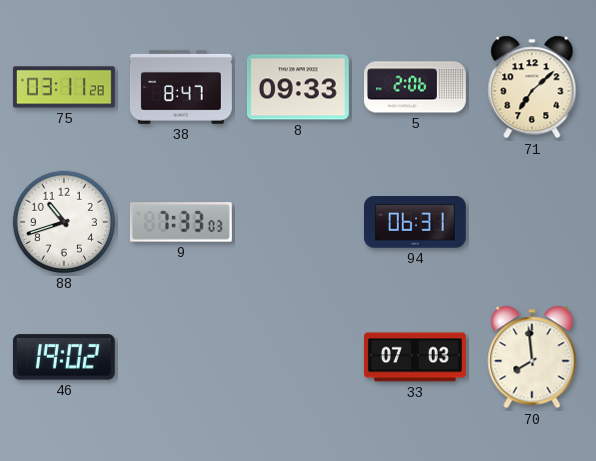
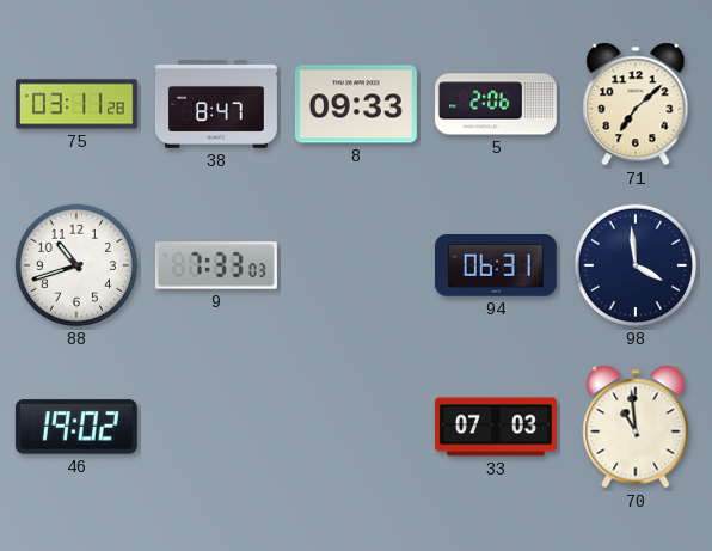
98: none -> 3:59
70: 7:59 -> 10:59
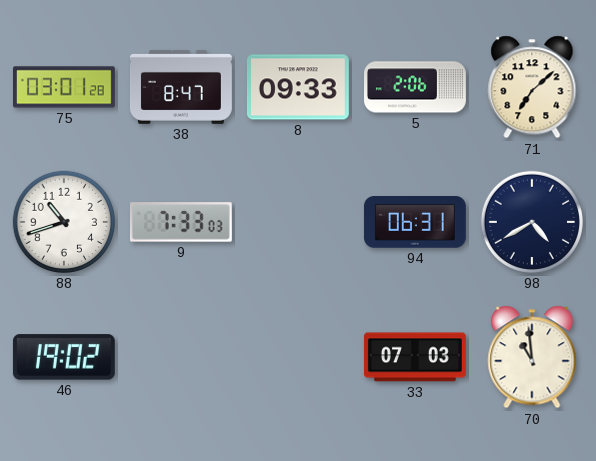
75: 03:11 -> 03:01
98: 3:59 -> 4:40
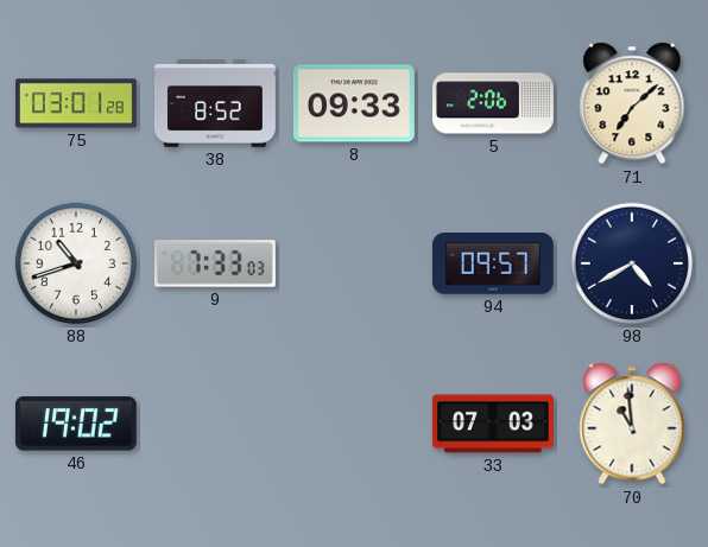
38: 8:47 -> 8:52
94: 06:31 -> 09:57
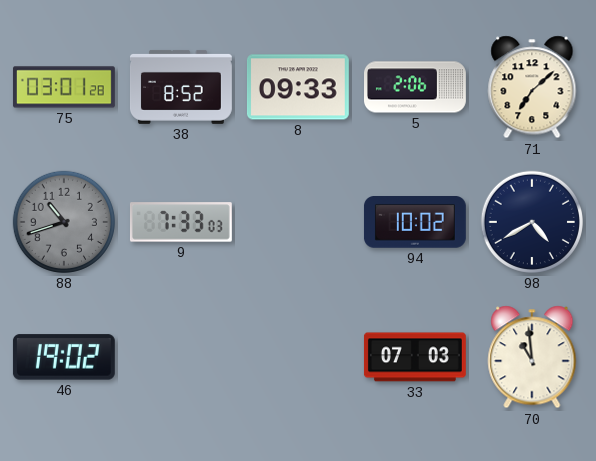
88 dial: white -> grey
94: 09:57 -> 10:02
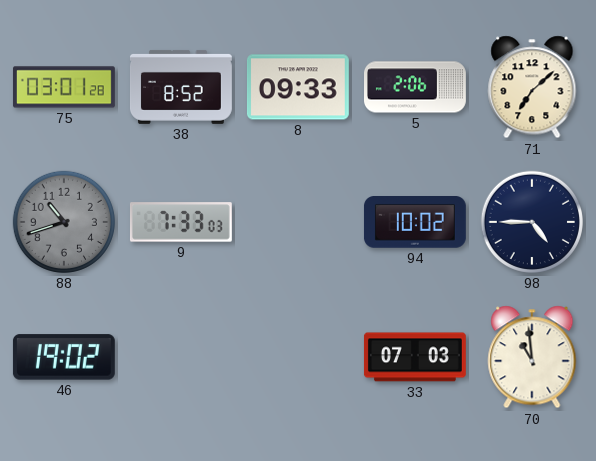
98: 4:40 -> 4:45
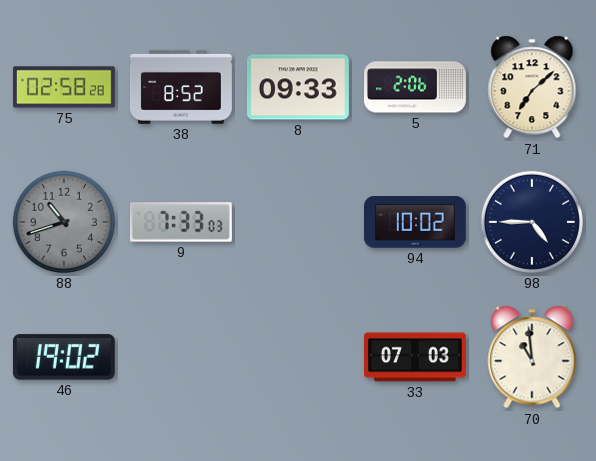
75: 03:01 -> 02:58
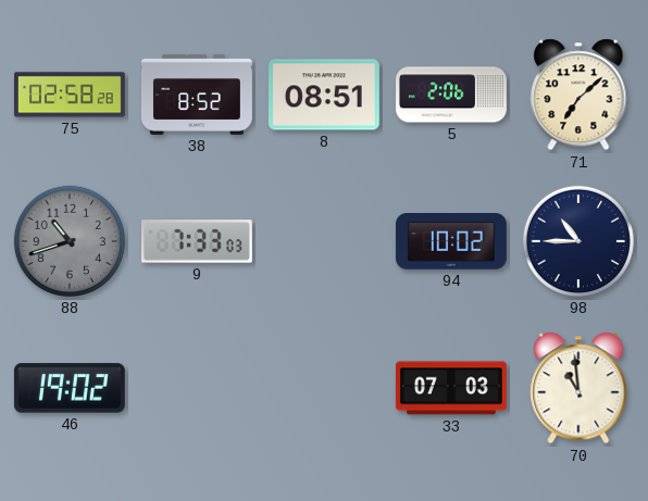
8: 09:33 -> 08:51
98: 4:45 -> 10:45
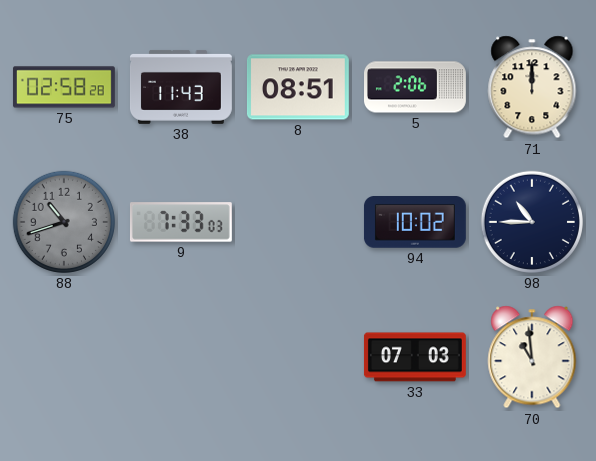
38: 8:52 -> 11:43
71: 7:08 -> 12:00
46: 19:02 -> none
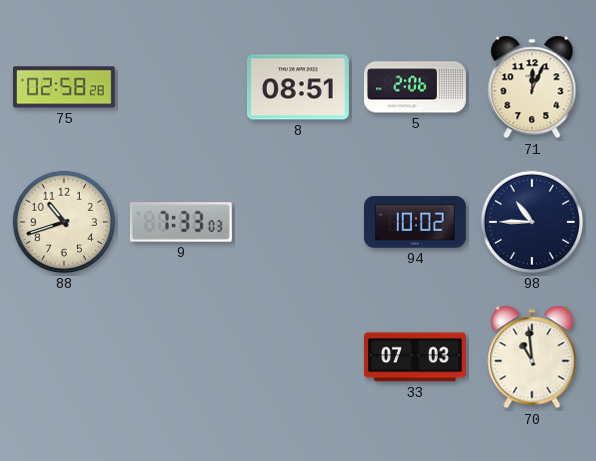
38: 11:43 -> none
71: 12:00 -> 12:04
88 dial: grey -> cream
